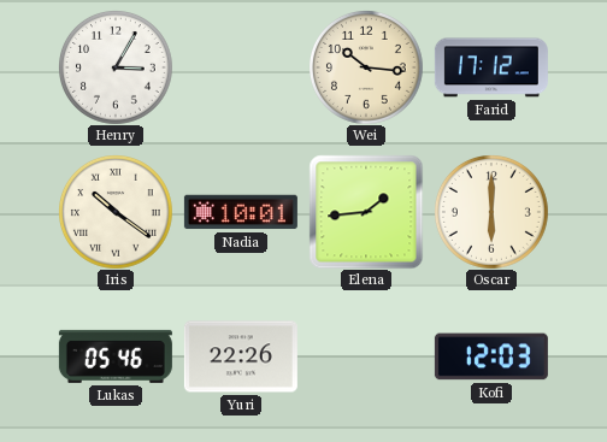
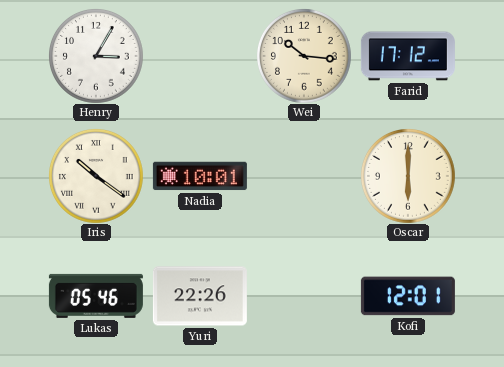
Elena: 1:44 -> none
Kofi: 12:03 -> 12:01
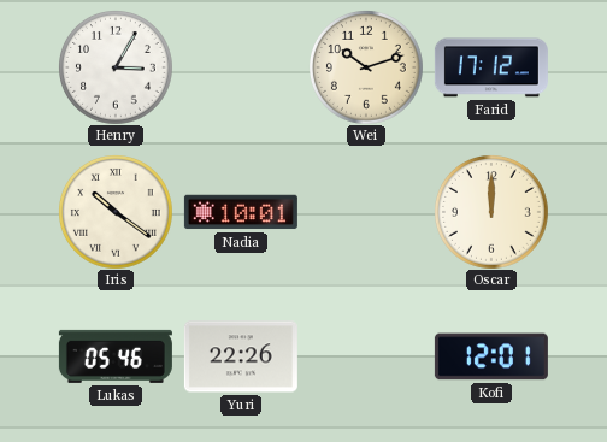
Wei: 10:16 -> 10:12
Oscar: 6:00 -> 12:00
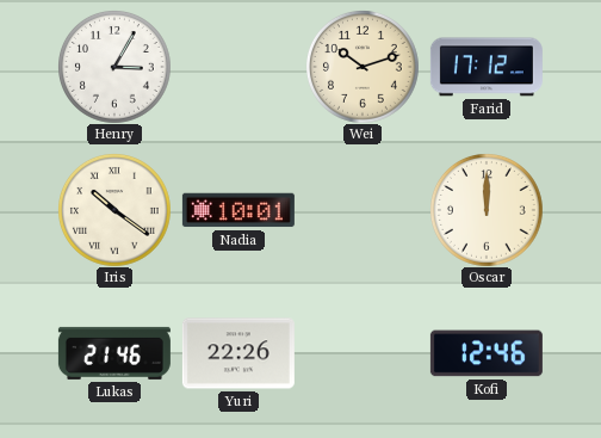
Lukas: 05:46 -> 21:46
Kofi: 12:01 -> 12:46
